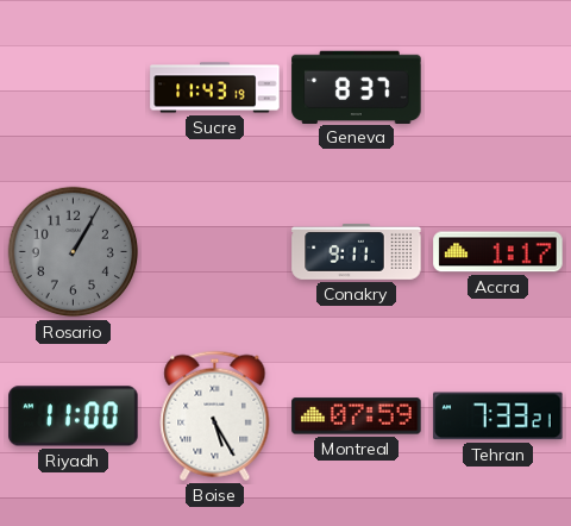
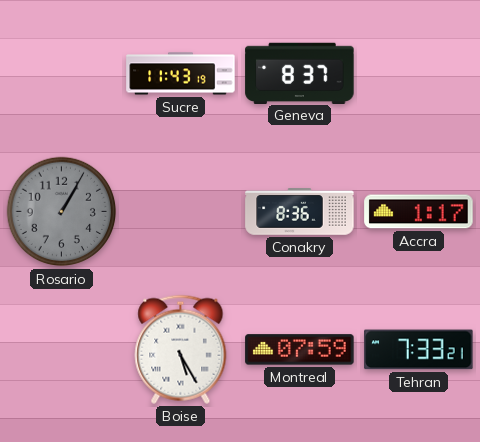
Conakry: 9:11 -> 8:36
Riyadh: 11:00 -> none
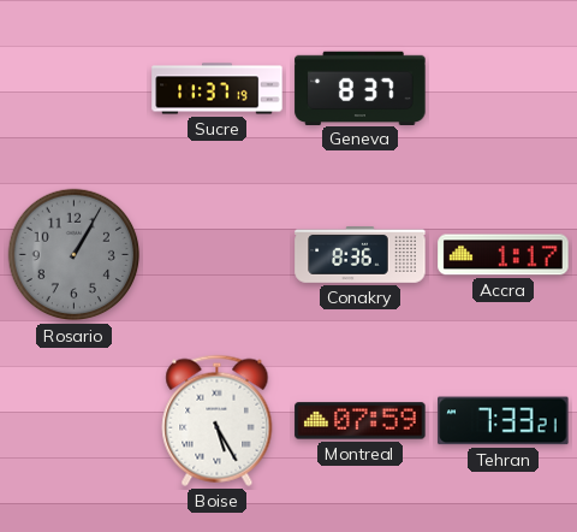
Sucre: 11:43 -> 11:37
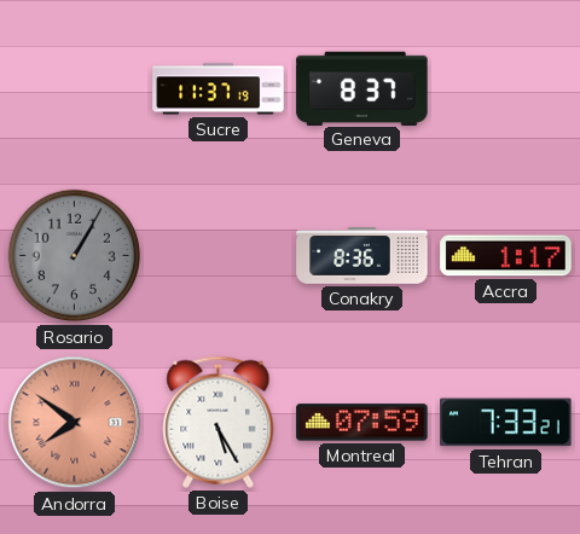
Andorra: none -> 7:51
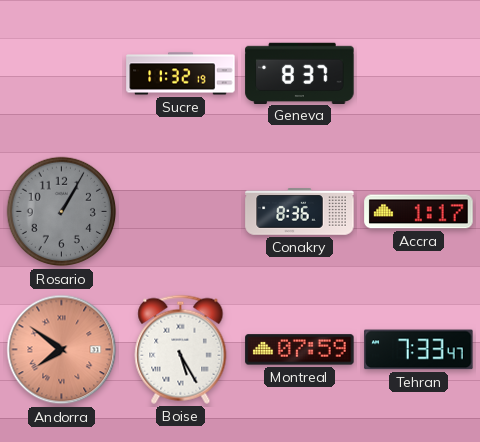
Sucre: 11:37 -> 11:32
Tehran: 7:33:21 -> 7:33:47
